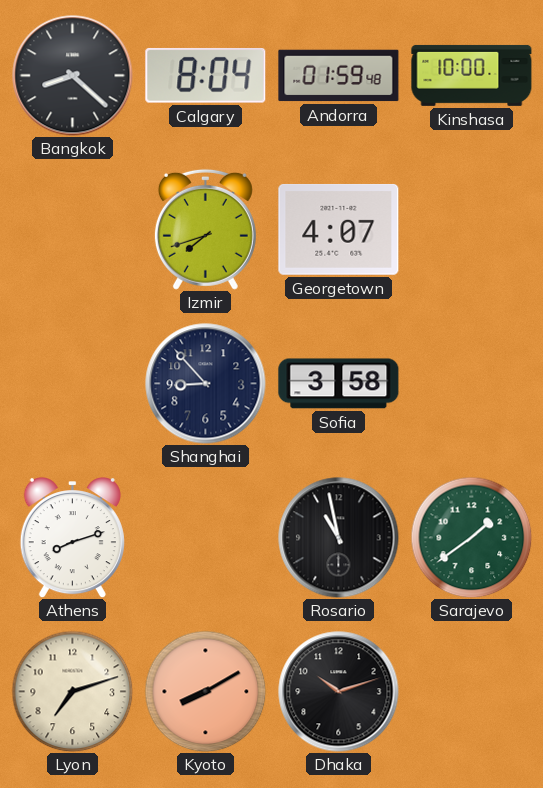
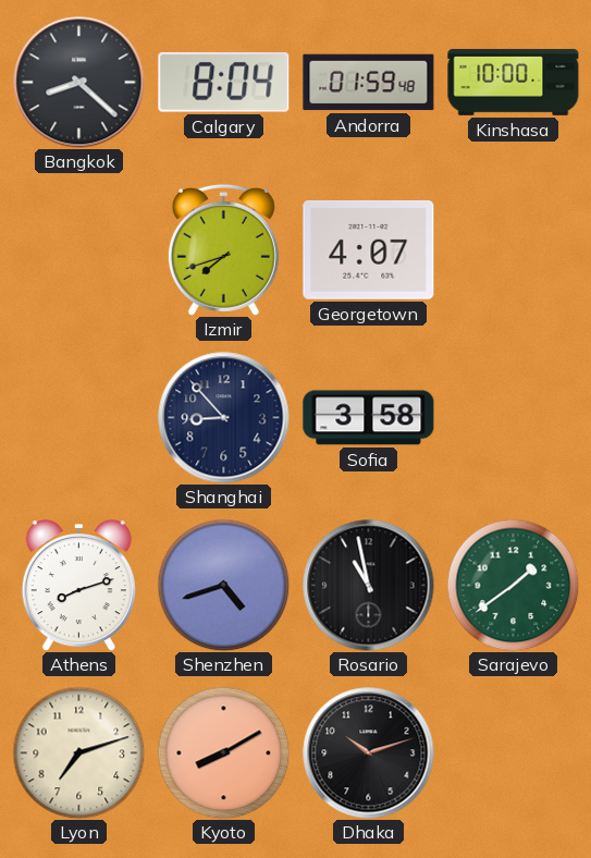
Shenzhen: none -> 4:42
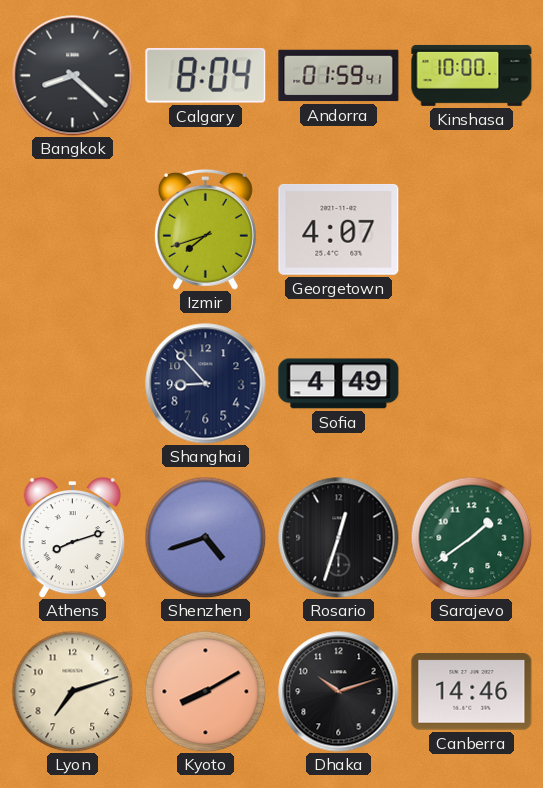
Andorra: 01:59:48 -> 01:59:41
Sofia: 3:58 -> 4:49
Rosario: 10:58 -> 12:33
Canberra: none -> 14:46
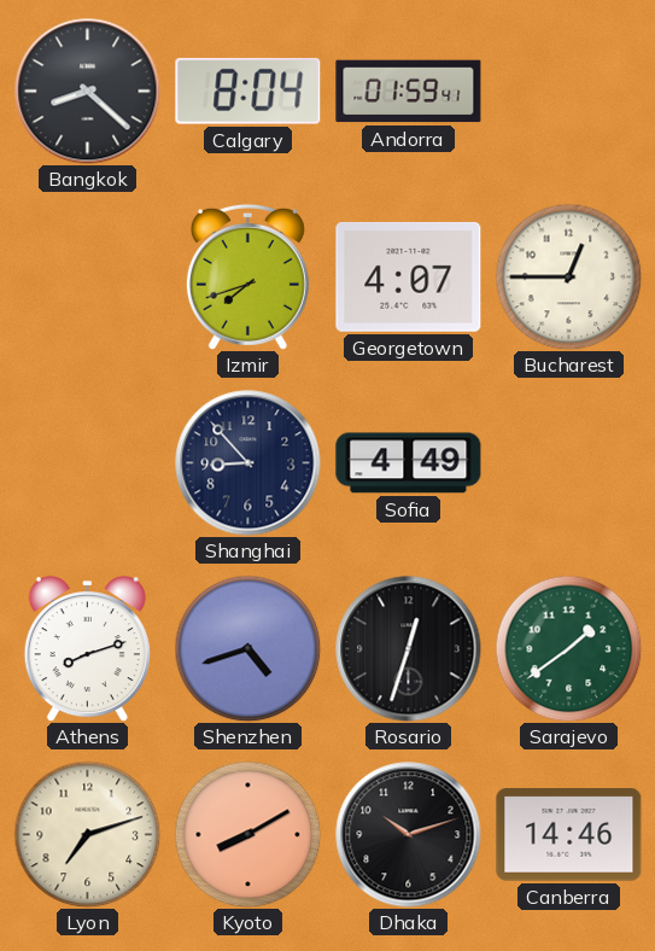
Kinshasa: 10:00 -> none
Bucharest: none -> 12:45
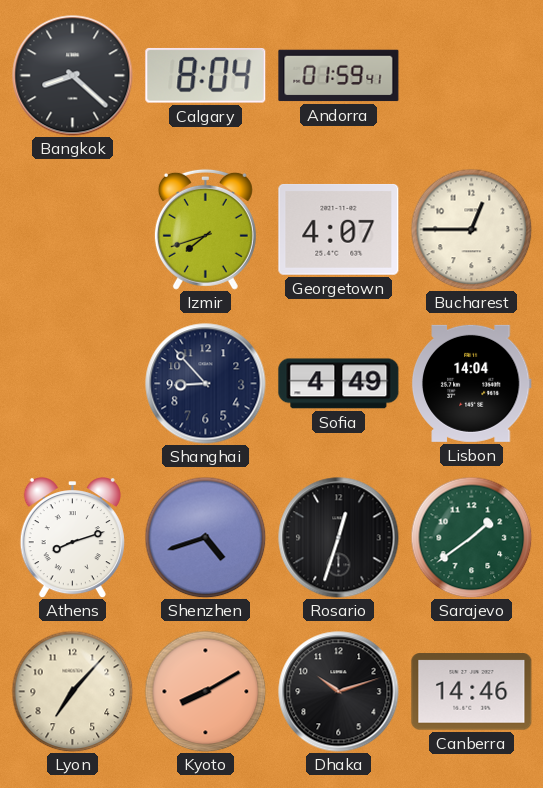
Lisbon: none -> 14:04
Lyon: 7:12 -> 7:07
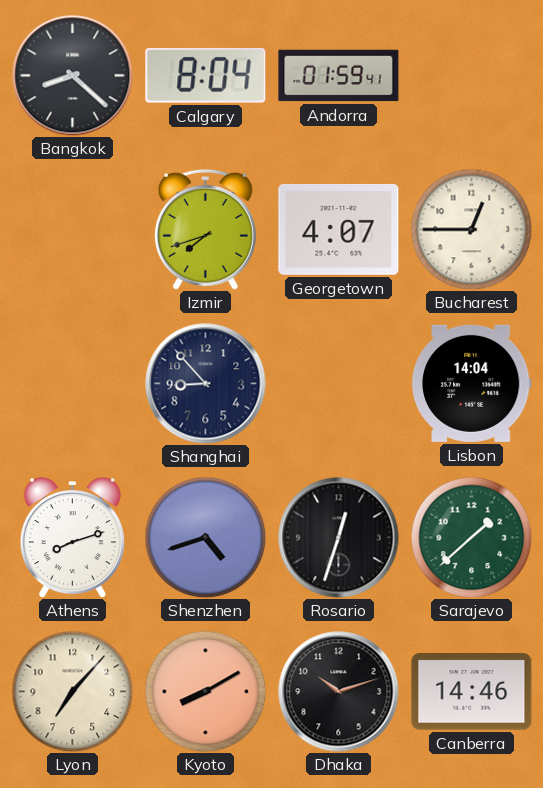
Sofia: 4:49 -> none
Sarajevo: 1:39 -> 1:38
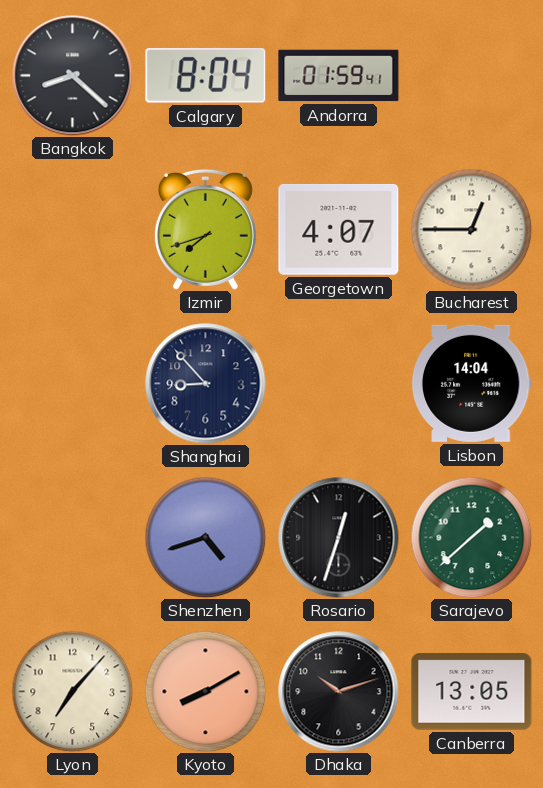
Athens: 8:12 -> none
Canberra: 14:46 -> 13:05
